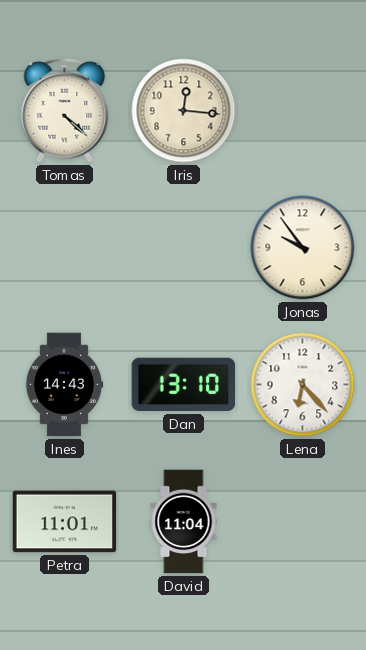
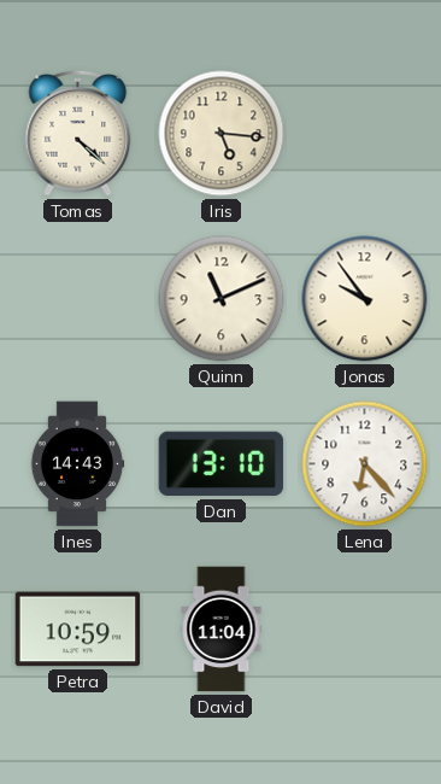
Iris: 12:16 -> 5:16
Quinn: none -> 11:11
Petra: 11:01 -> 10:59
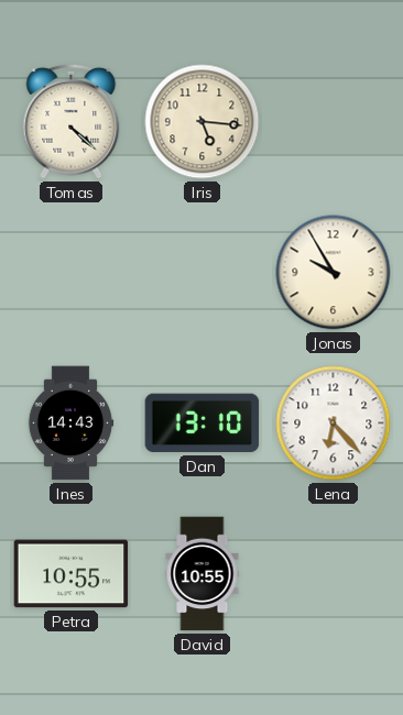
Quinn: 11:11 -> none
Jonas: 9:54 -> 9:55
Petra: 10:59 -> 10:55
David: 11:04 -> 10:55
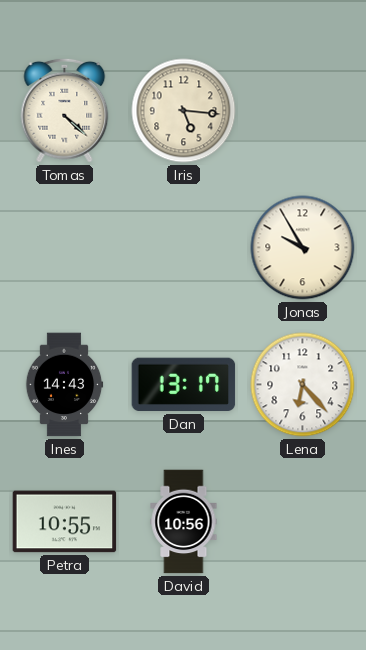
Dan: 13:10 -> 13:17
David: 10:55 -> 10:56
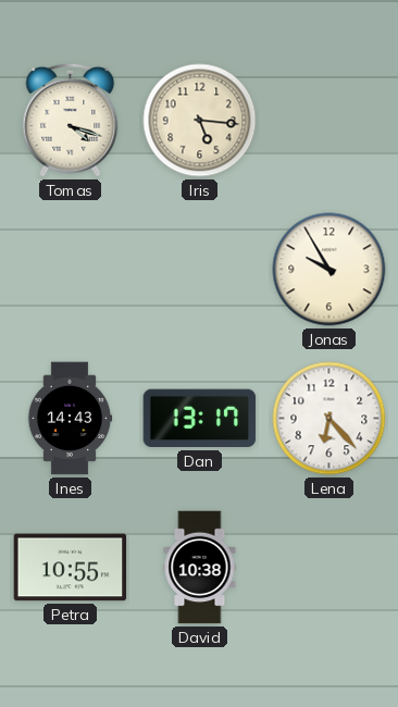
Tomas: 4:22 -> 4:18
David: 10:56 -> 10:38
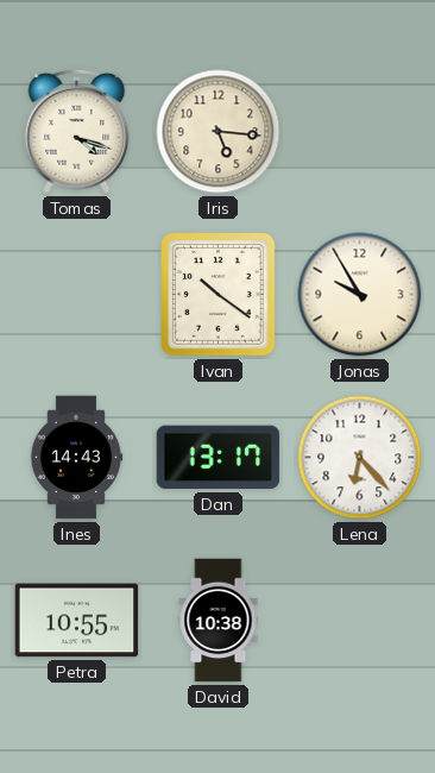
Ivan: none -> 10:21
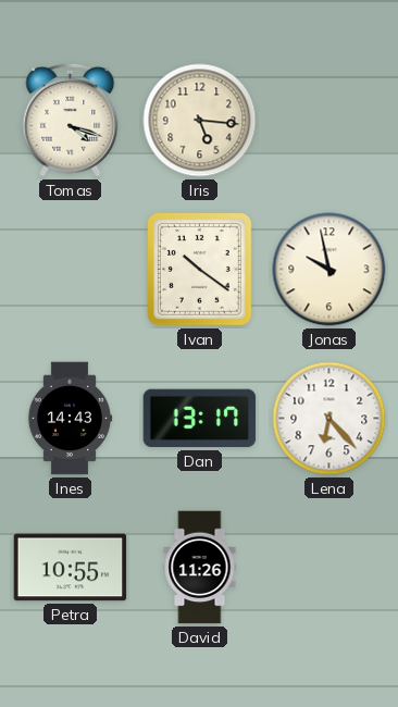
Jonas: 9:55 -> 9:58
David: 10:38 -> 11:26
